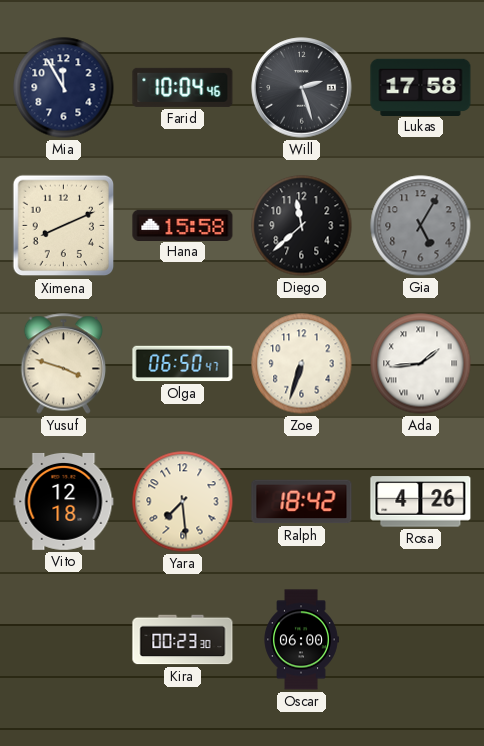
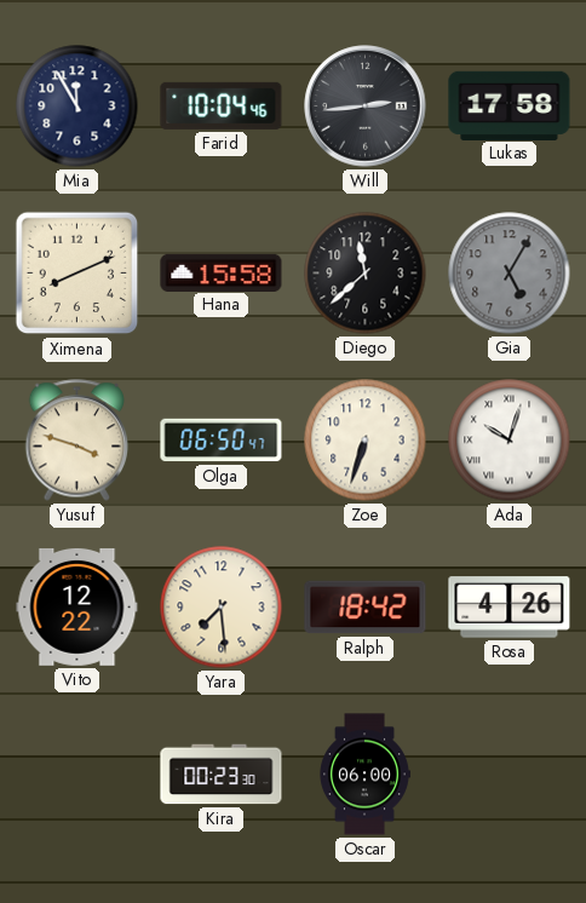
Will: 2:27 -> 2:44
Ada: 1:44 -> 10:03
Vito: 12:18 -> 12:22
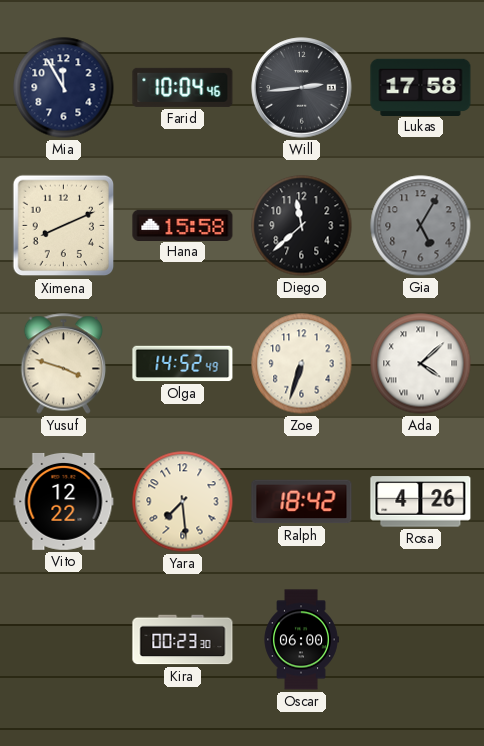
Olga: 06:50 -> 14:52
Ada: 10:03 -> 4:08
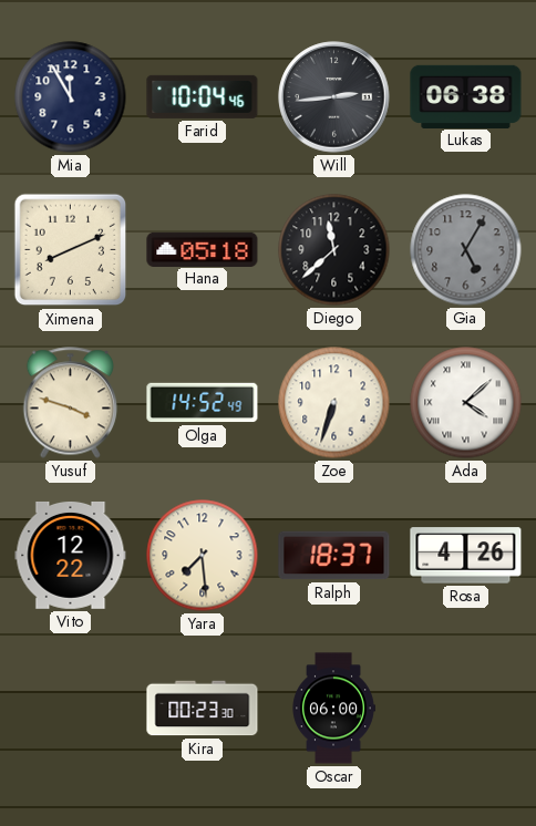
Lukas: 17:58 -> 06:38
Hana: 15:58 -> 05:18
Ralph: 18:42 -> 18:37
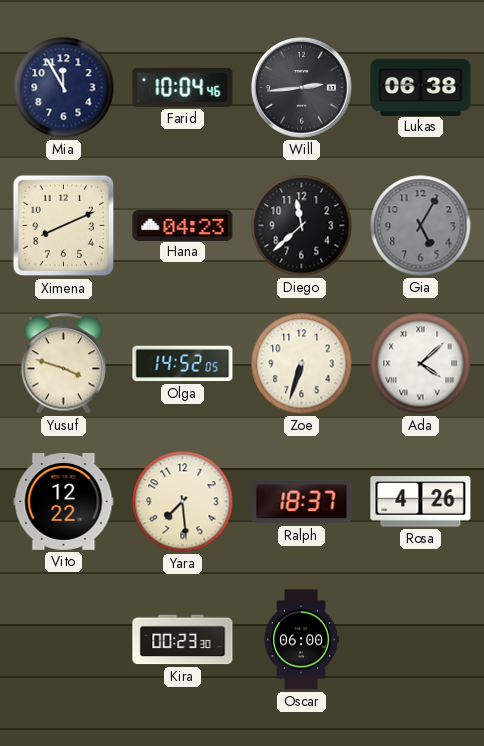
Hana: 05:18 -> 04:23
Olga: 14:52:49 -> 14:52:05
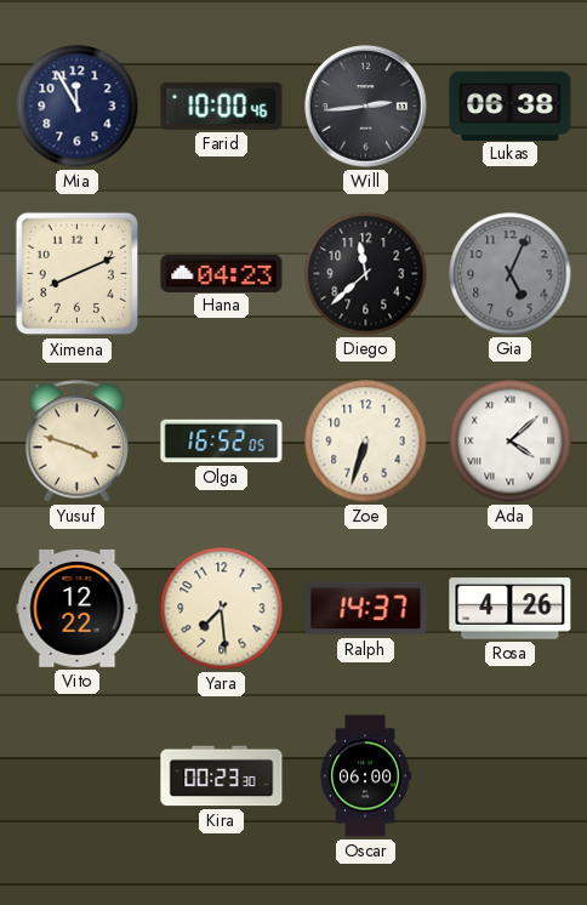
Farid: 10:04 -> 10:00
Gia: 5:05 -> 5:04
Olga: 14:52 -> 16:52
Ralph: 18:37 -> 14:37
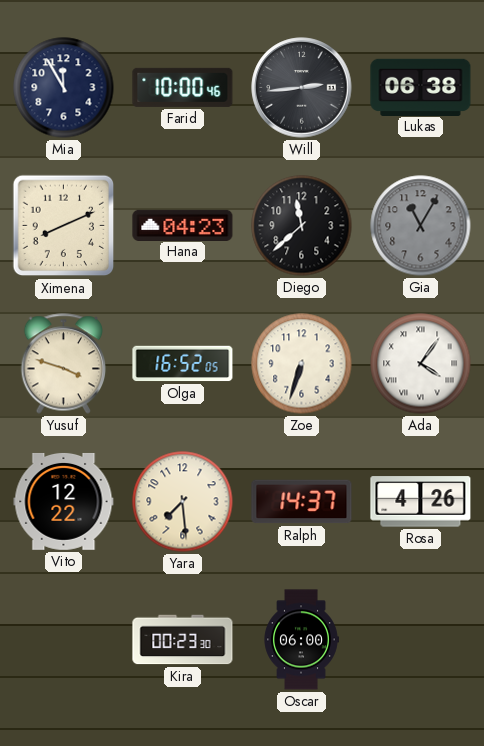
Gia: 5:04 -> 11:05
Ada: 4:08 -> 4:06
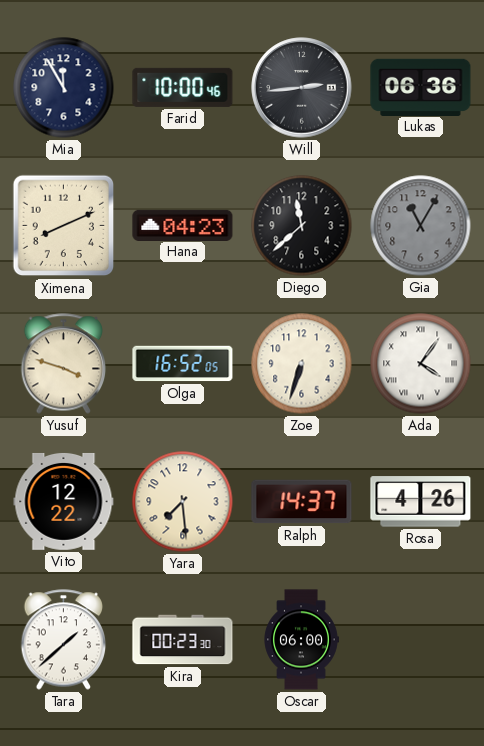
Lukas: 06:38 -> 06:36
Tara: none -> 1:38
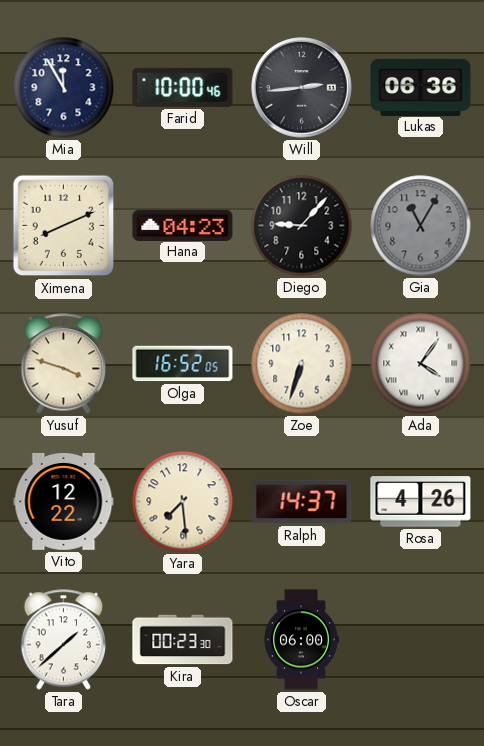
Diego: 11:38 -> 9:07
